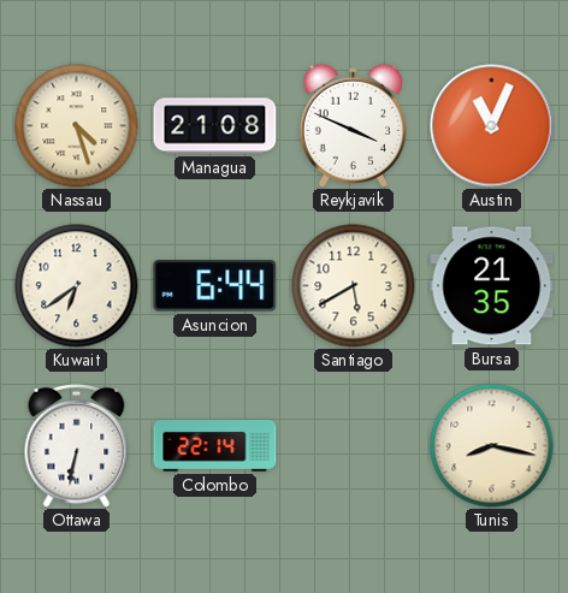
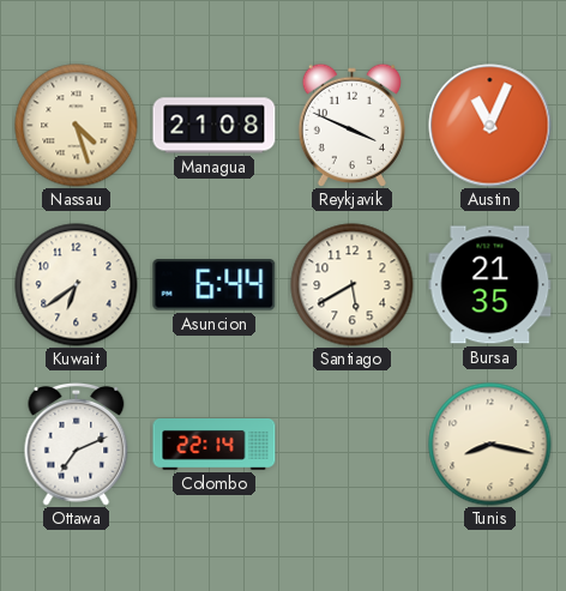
Ottawa: 6:32 -> 7:11
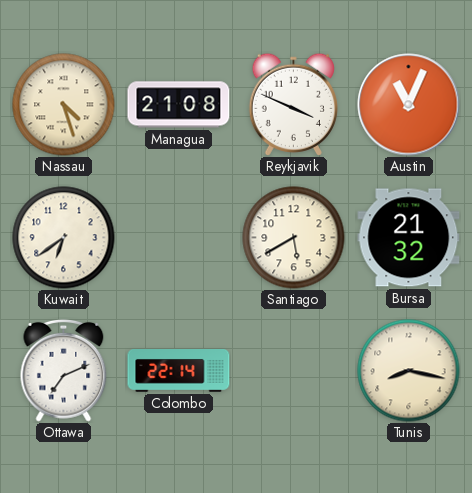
Asuncion: 6:44 -> none
Bursa: 21:35 -> 21:32
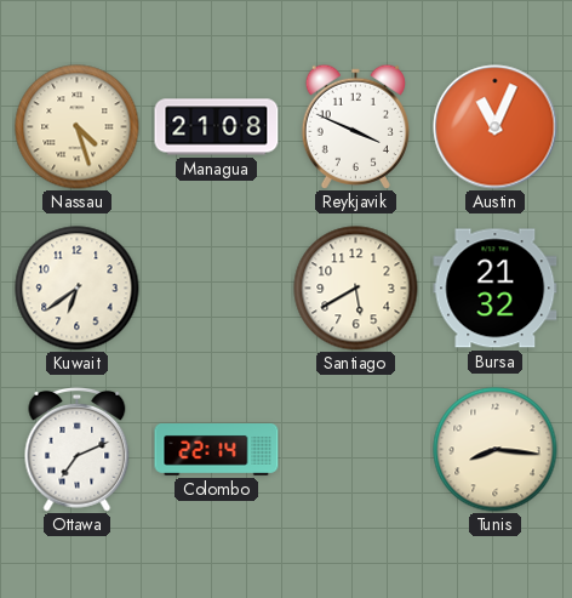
Tunis: 8:17 -> 8:16
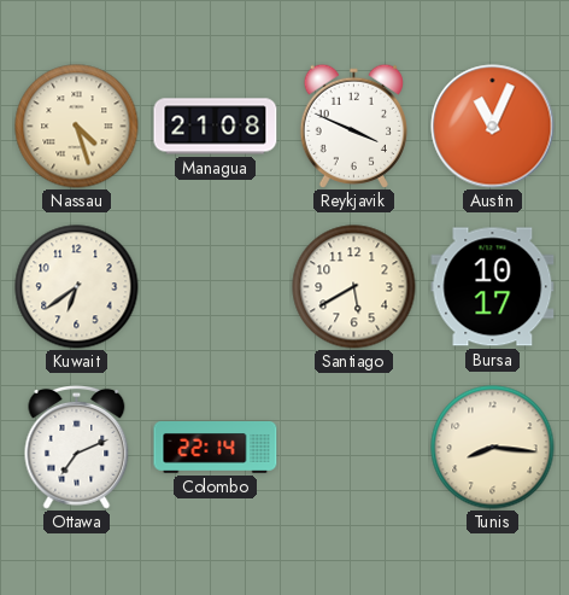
Bursa: 21:32 -> 10:17
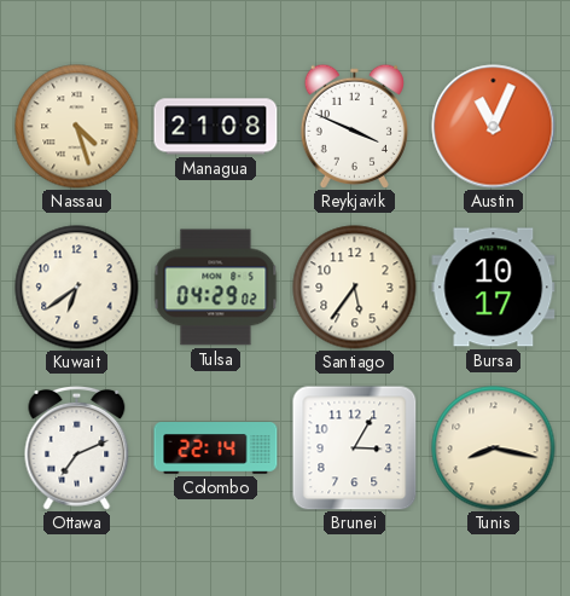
Tulsa: none -> 04:29
Santiago: 5:40 -> 5:36
Brunei: none -> 3:05
Tunis: 8:16 -> 8:17
